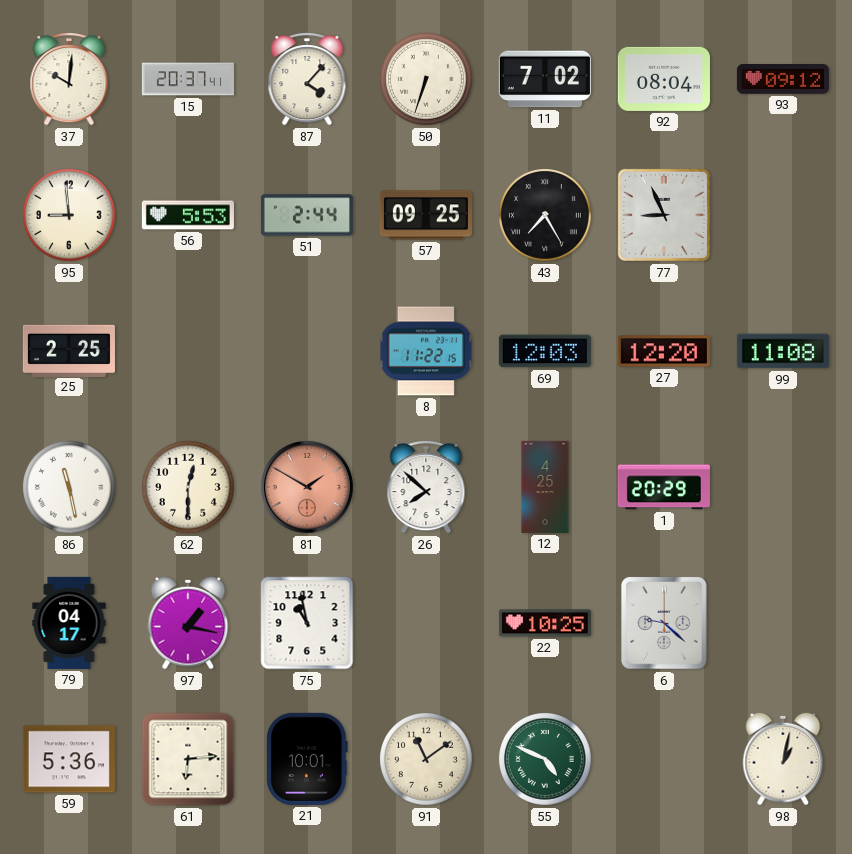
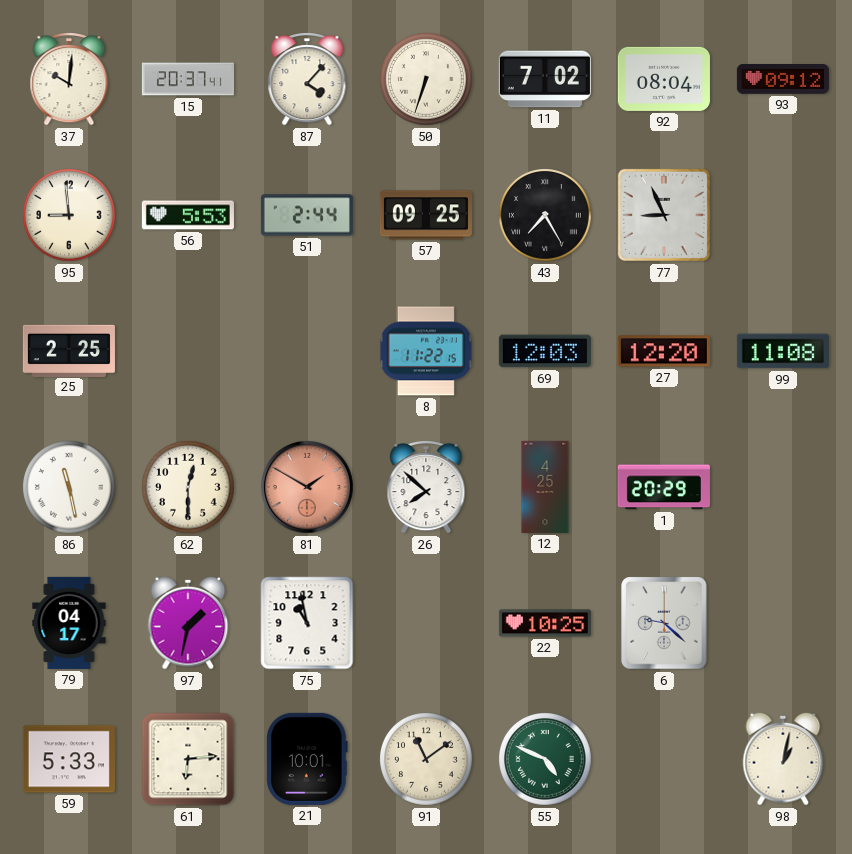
97: 1:17 -> 1:32
59: 5:36 -> 5:33
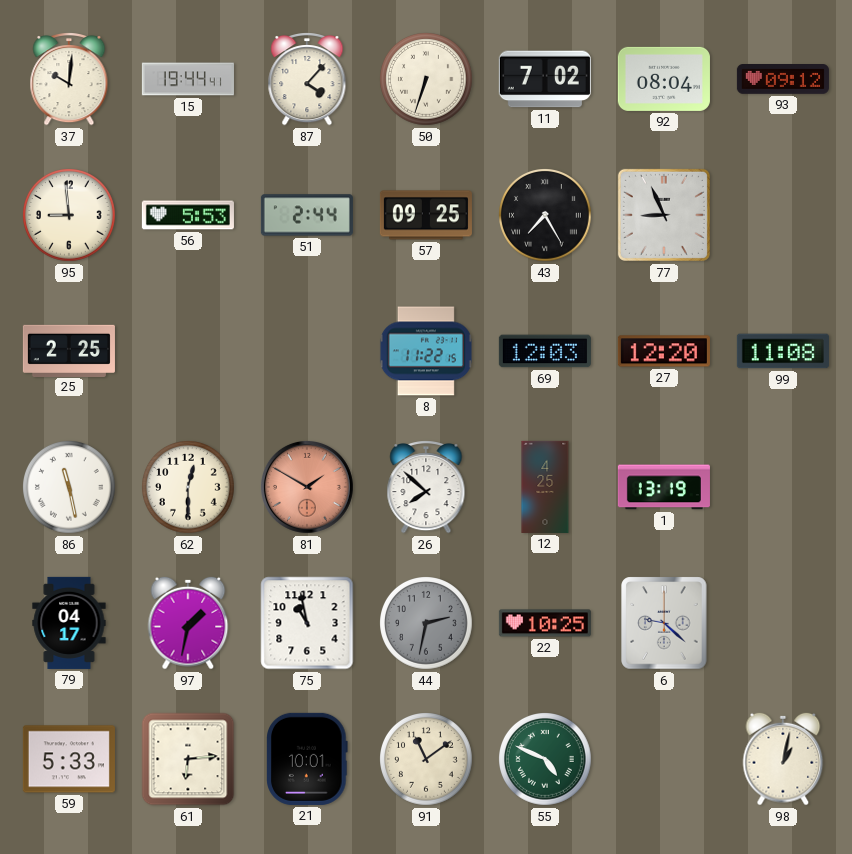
15: 20:37 -> 19:44
1: 20:29 -> 13:19
44: none -> 2:32
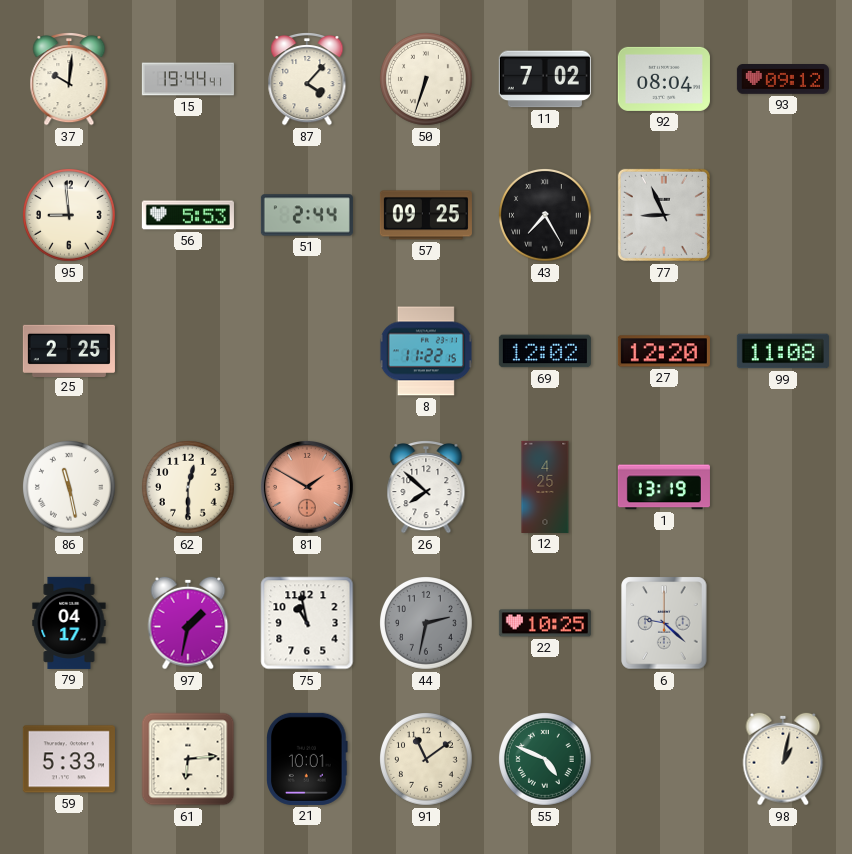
69: 12:03 -> 12:02
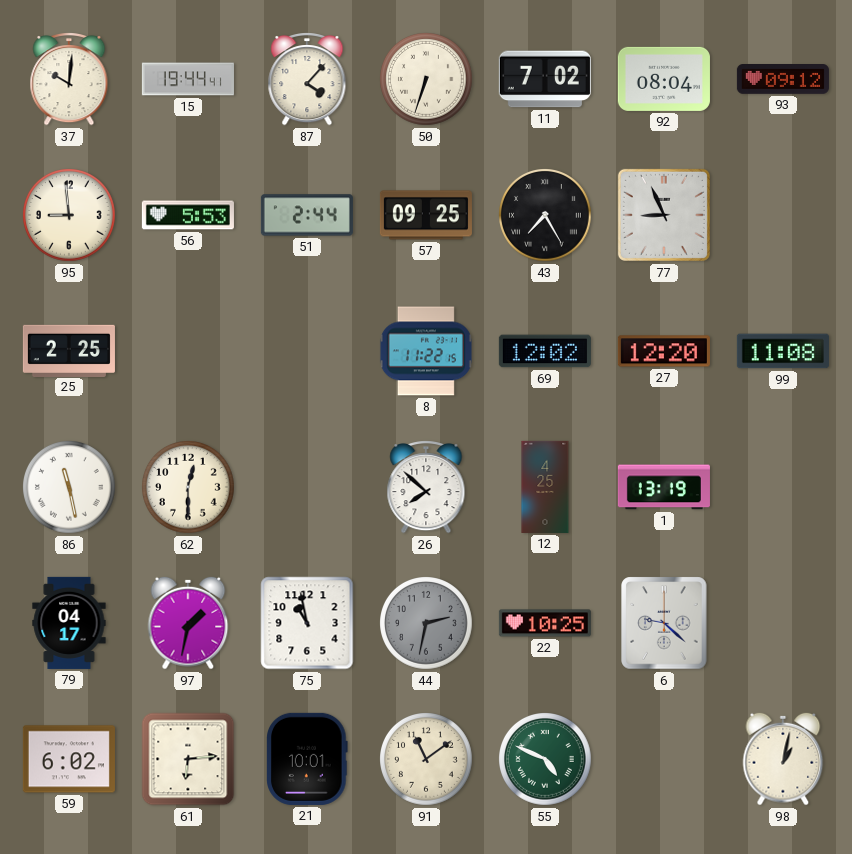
81: 1:50 -> none
59: 5:33 -> 6:02
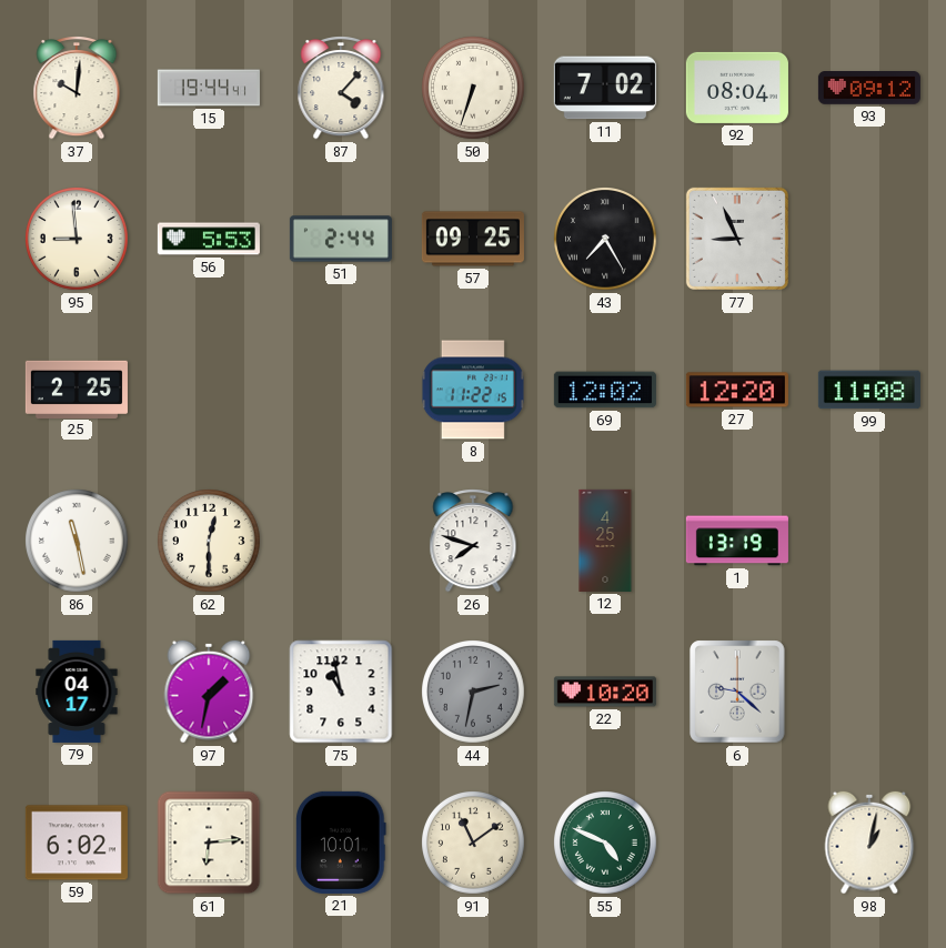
26: 7:52 -> 7:48
22: 10:25 -> 10:20
